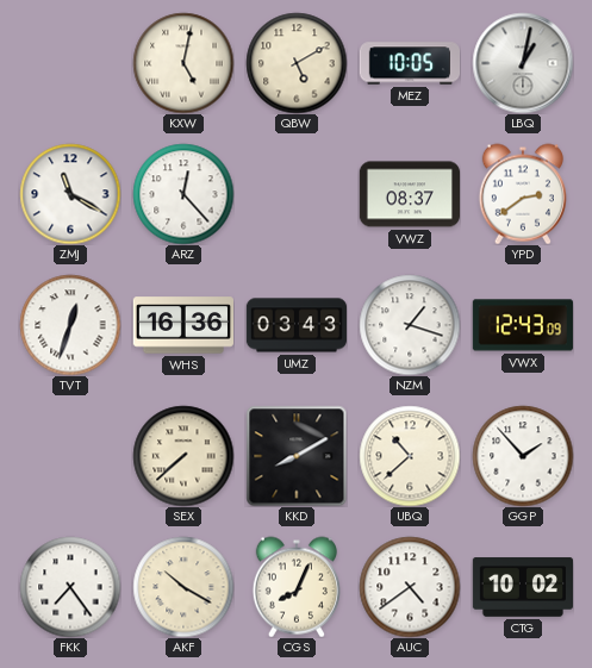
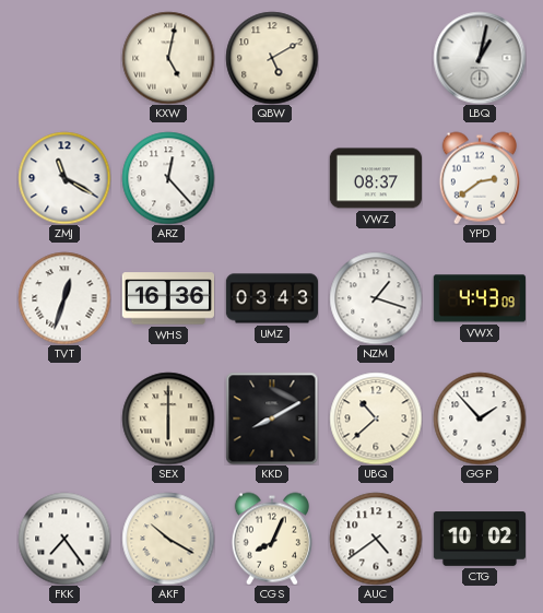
MEZ: 10:05 -> none
VWX: 12:43 -> 4:43
SEX: 7:38 -> 6:00
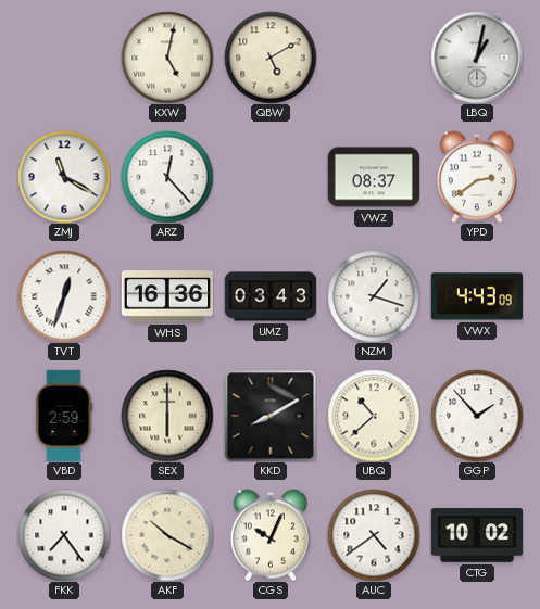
VBD: none -> 2:59
CGS: 8:04 -> 10:04
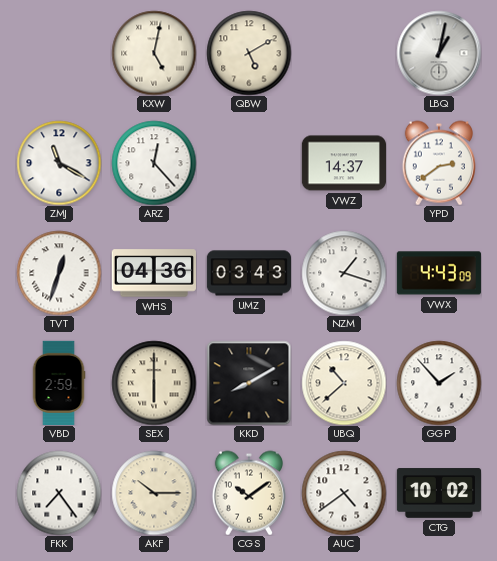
VWZ: 08:37 -> 14:37
WHS: 16:36 -> 04:36
AKF: 10:20 -> 10:15
CGS: 10:04 -> 10:09
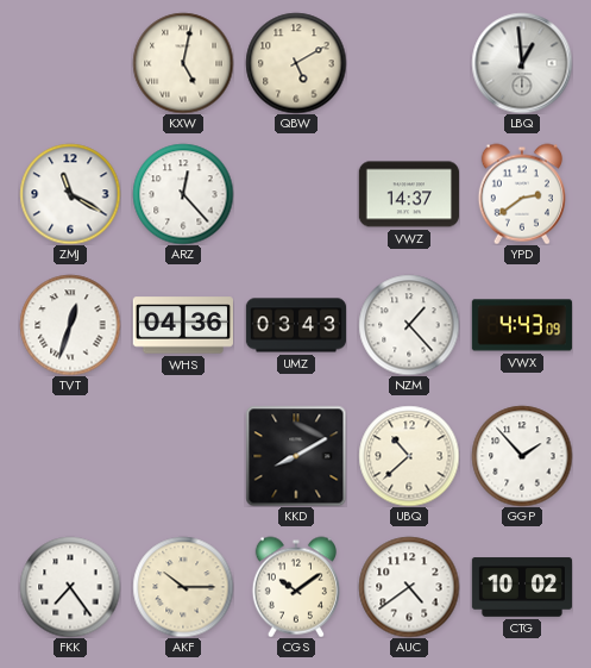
LBQ: 1:02 -> 12:59
NZM: 1:18 -> 1:23
VBD: 2:59 -> none
SEX: 6:00 -> none
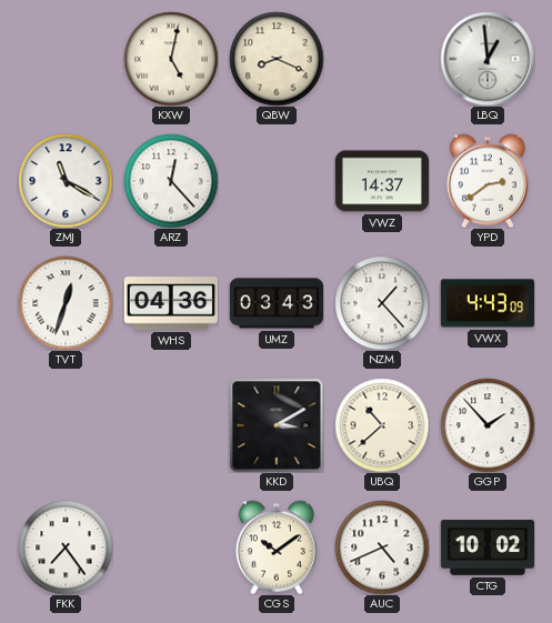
QBW: 5:10 -> 8:19
KKD: 8:10 -> 3:10
AKF: 10:15 -> none
AUC: 4:39 -> 4:41
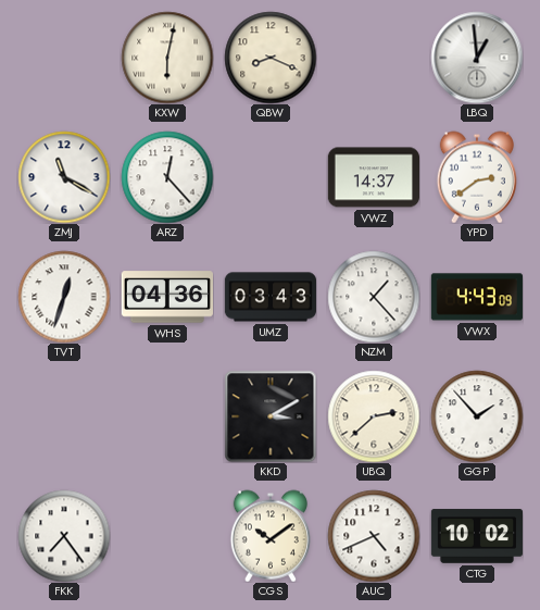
KXW: 5:02 -> 6:02
UBQ: 10:38 -> 2:38
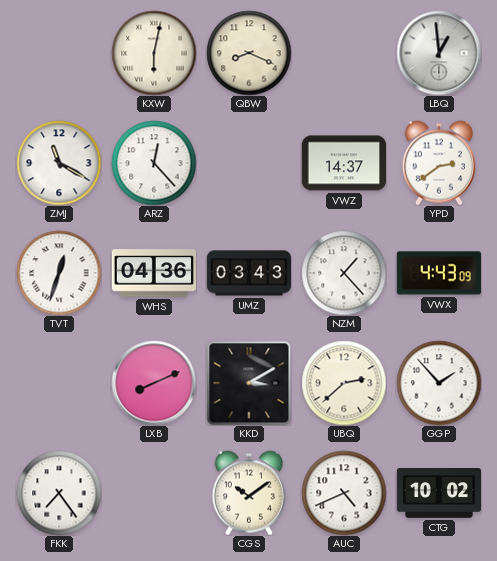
LXB: none -> 8:11
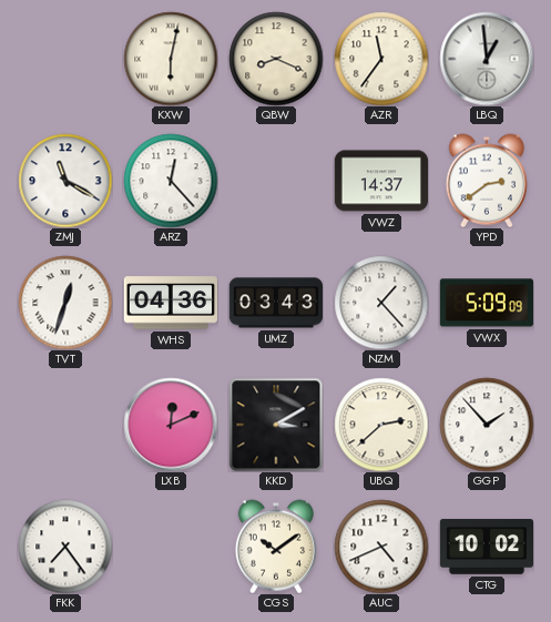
AZR: none -> 11:36
VWX: 4:43 -> 5:09
LXB: 8:11 -> 12:11
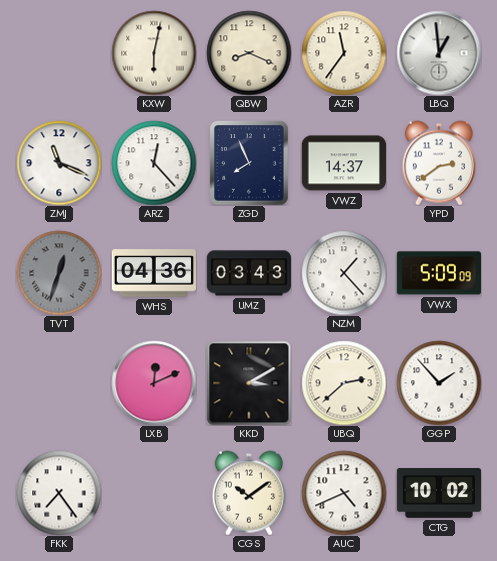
ZMJ: 11:20 -> 11:19
ZGD: none -> 7:56
TVT dial: white -> grey
